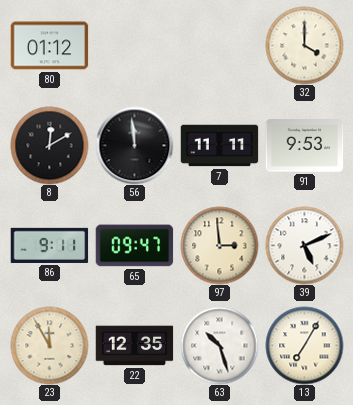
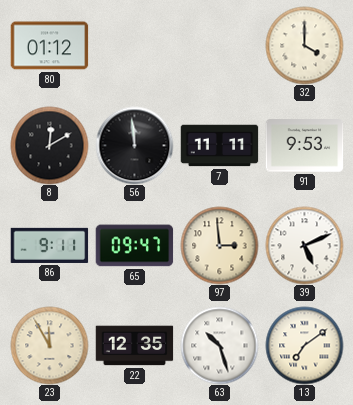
13: 7:05 -> 7:09
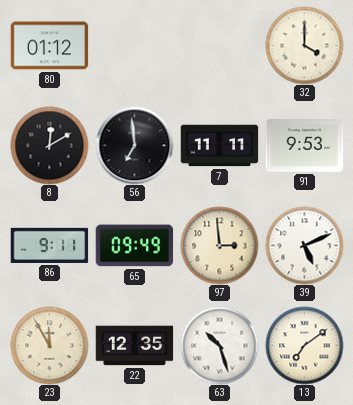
56: 11:59 -> 6:59
65: 09:47 -> 09:49
